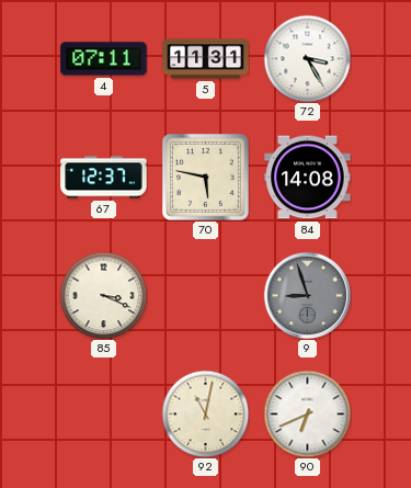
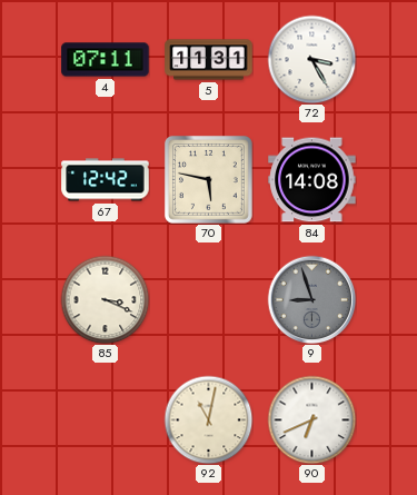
67: 12:37 -> 12:42
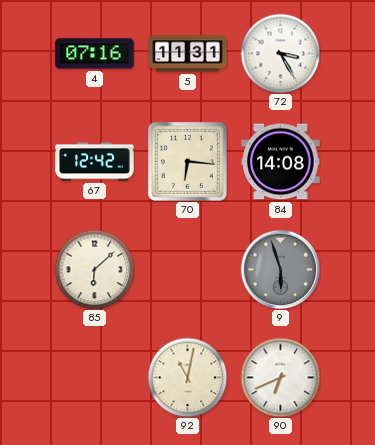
4: 07:11 -> 07:16
70: 5:47 -> 6:16
85: 3:19 -> 6:08
9: 8:57 -> 5:57
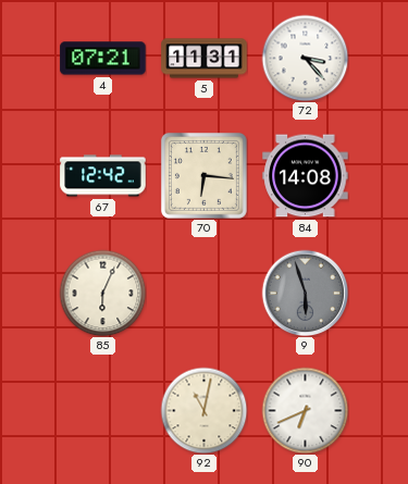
4: 07:16 -> 07:21
72: 3:25 -> 3:23
85: 6:08 -> 6:04
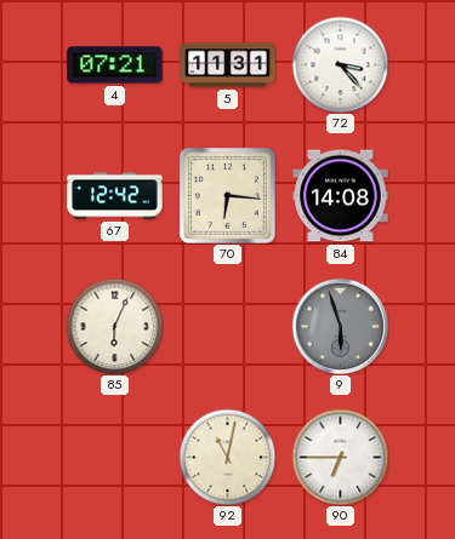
90: 6:41 -> 6:45
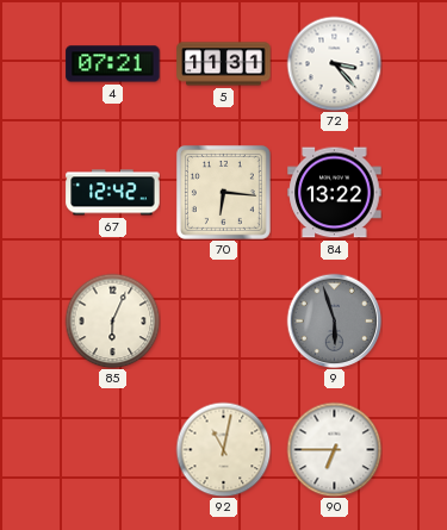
84: 14:08 -> 13:22
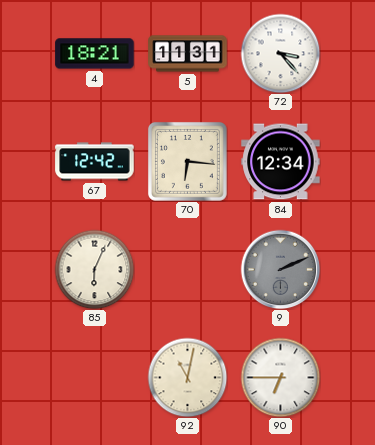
4: 07:21 -> 18:21
84: 13:22 -> 12:34
9: 5:57 -> 2:11
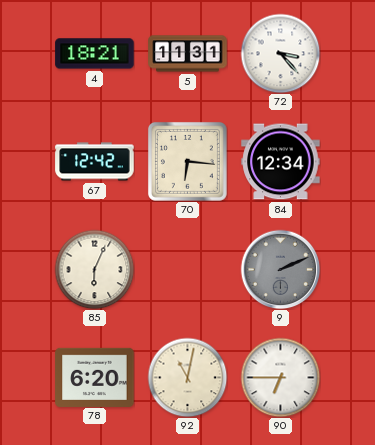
78: none -> 6:20
